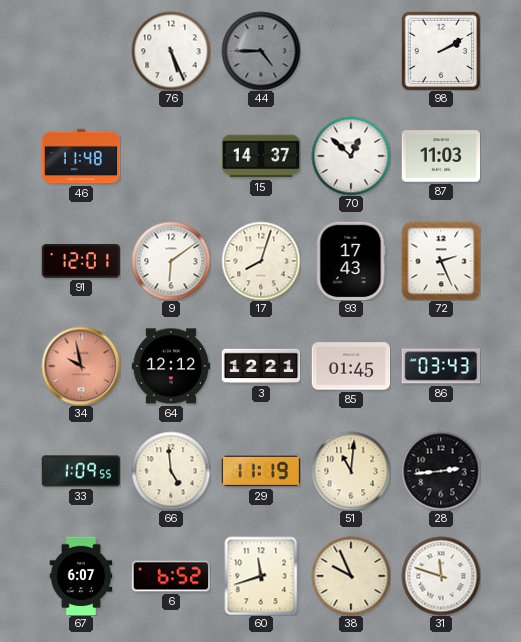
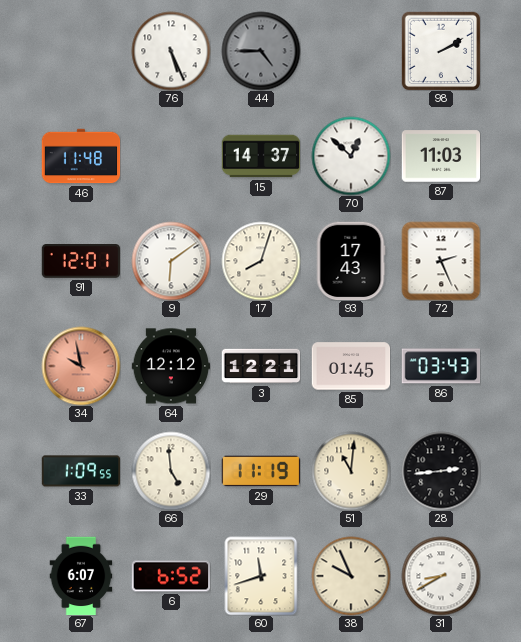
31: 11:48 -> 8:40
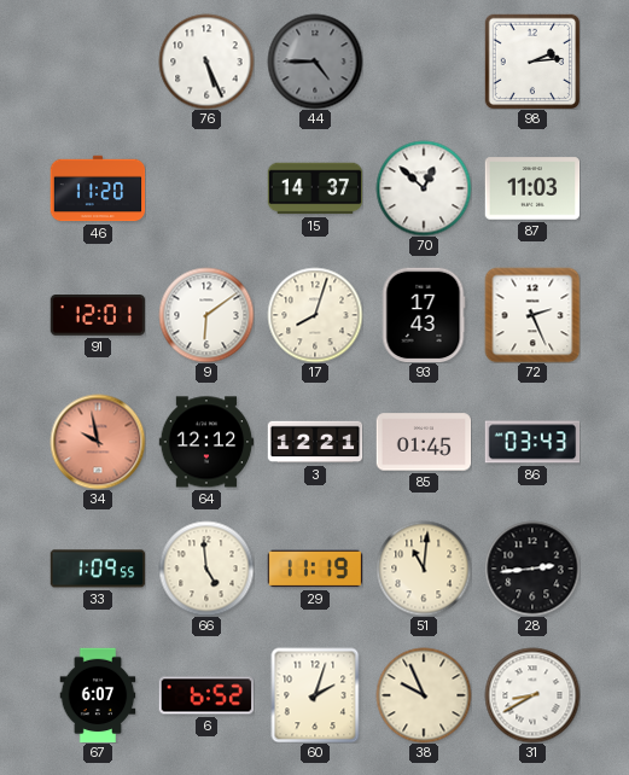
98: 2:10 -> 2:14
46: 11:48 -> 11:20
60: 11:42 -> 2:03
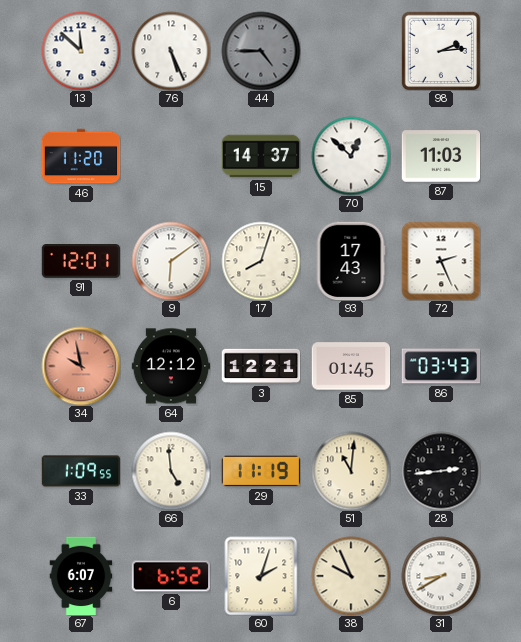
13: none -> 11:52
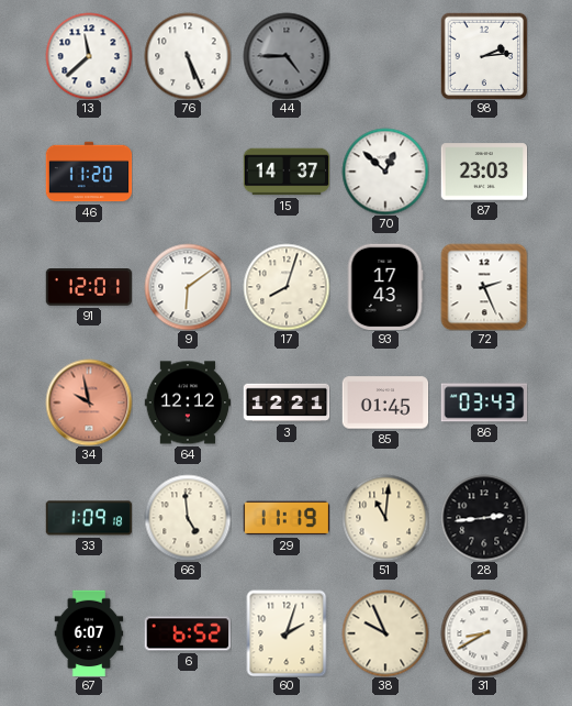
13: 11:52 -> 11:38
87: 11:03 -> 23:03
33: 1:09:55 -> 1:09:18
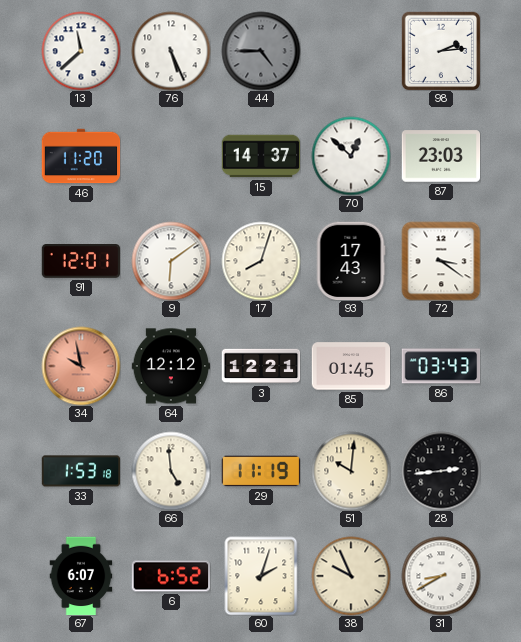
72: 2:26 -> 3:21
33: 1:09 -> 1:53
51: 11:01 -> 10:01
